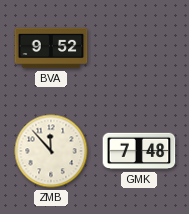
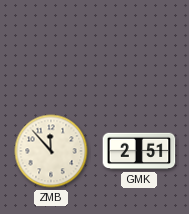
BVA: 9:52 -> none
GMK: 7:48 -> 2:51
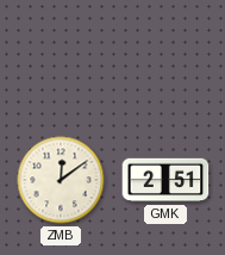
ZMB: 11:53 -> 12:09
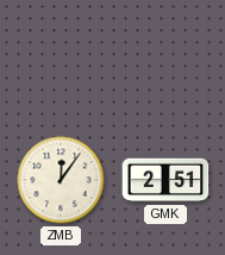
ZMB: 12:09 -> 12:06
